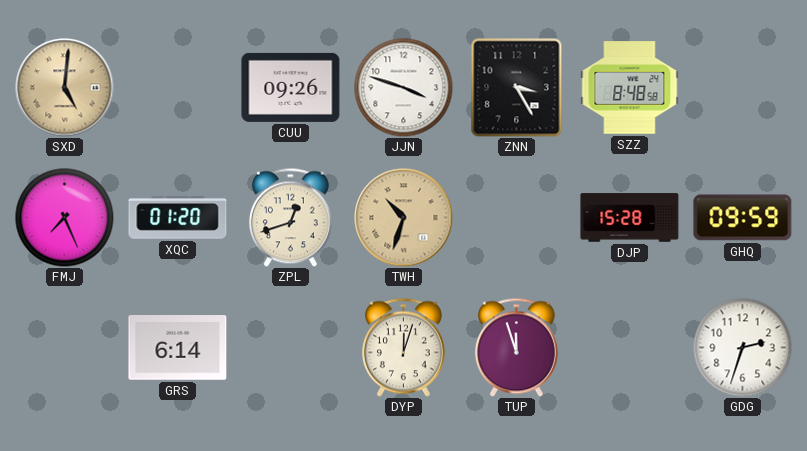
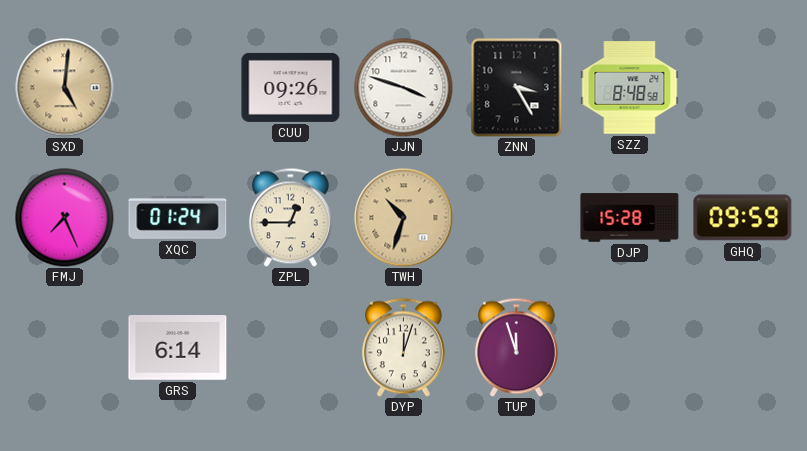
XQC: 01:20 -> 01:24
ZPL: 12:42 -> 12:45
GDG: 2:33 -> none
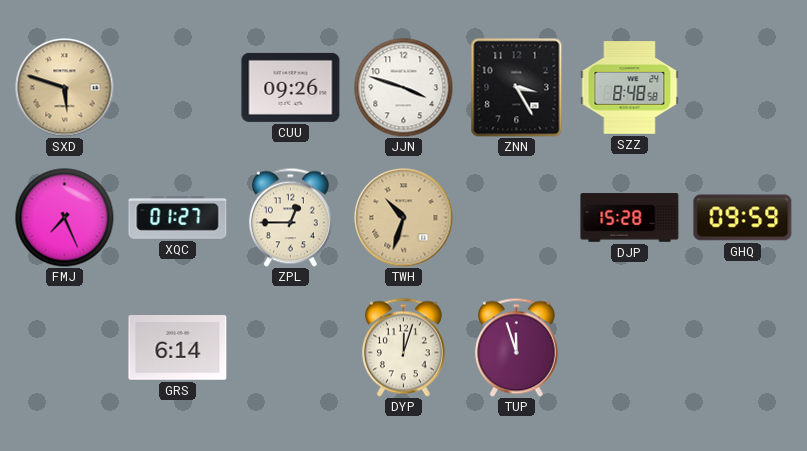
SXD: 5:01 -> 5:48
XQC: 01:24 -> 01:27
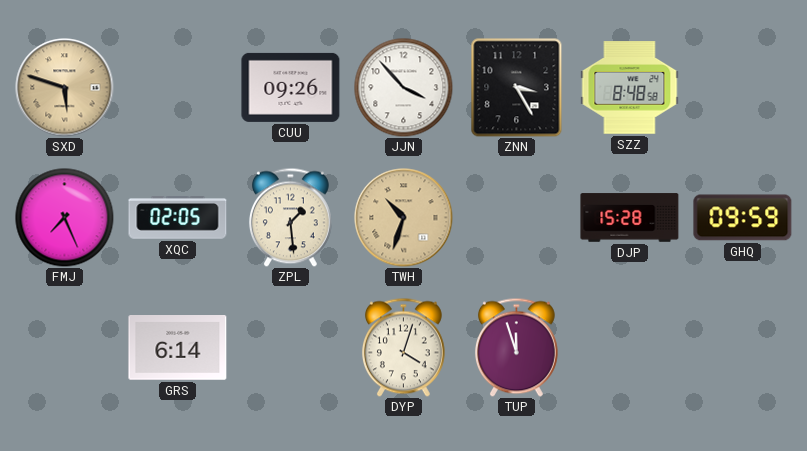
JJN: 3:48 -> 3:53
XQC: 01:27 -> 02:05
ZPL: 12:45 -> 1:29
DYP: 12:03 -> 4:03
